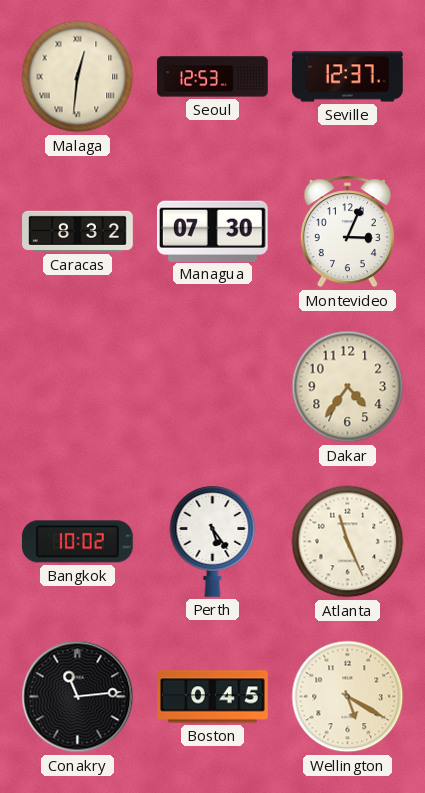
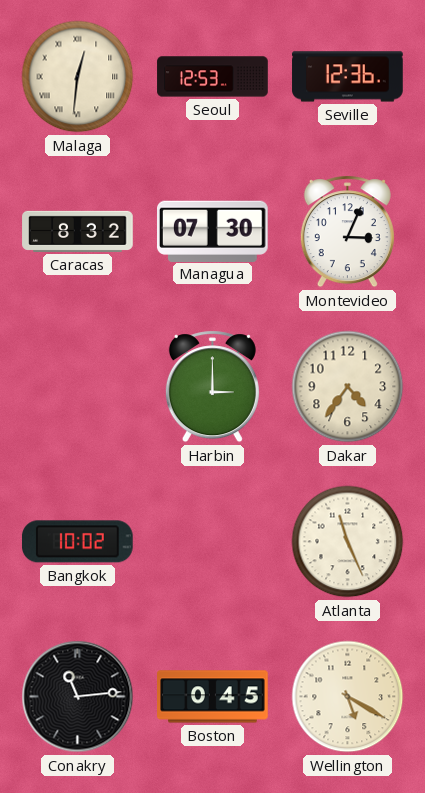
Seville: 12:37 -> 12:36
Harbin: none -> 3:00
Perth: 5:24 -> none
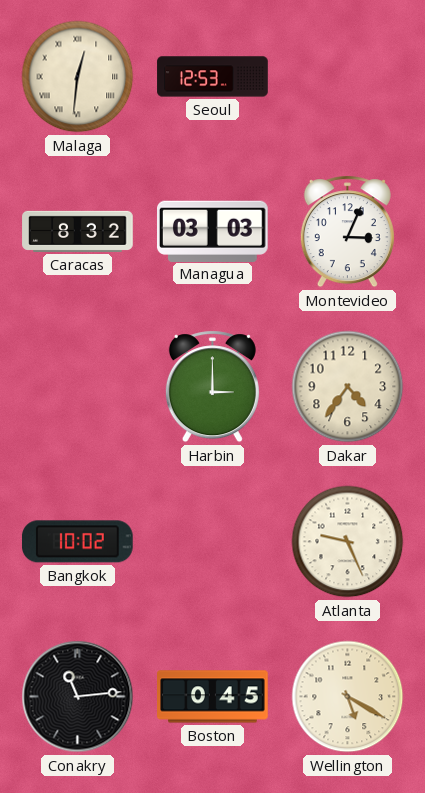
Seville: 12:36 -> none
Managua: 07:30 -> 03:03
Atlanta: 11:26 -> 9:26
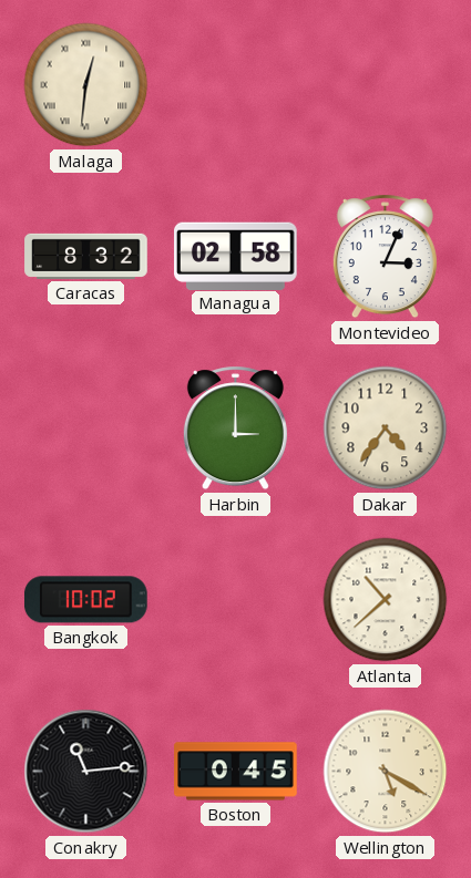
Seoul: 12:53 -> none
Managua: 03:03 -> 02:58
Atlanta: 9:26 -> 10:38
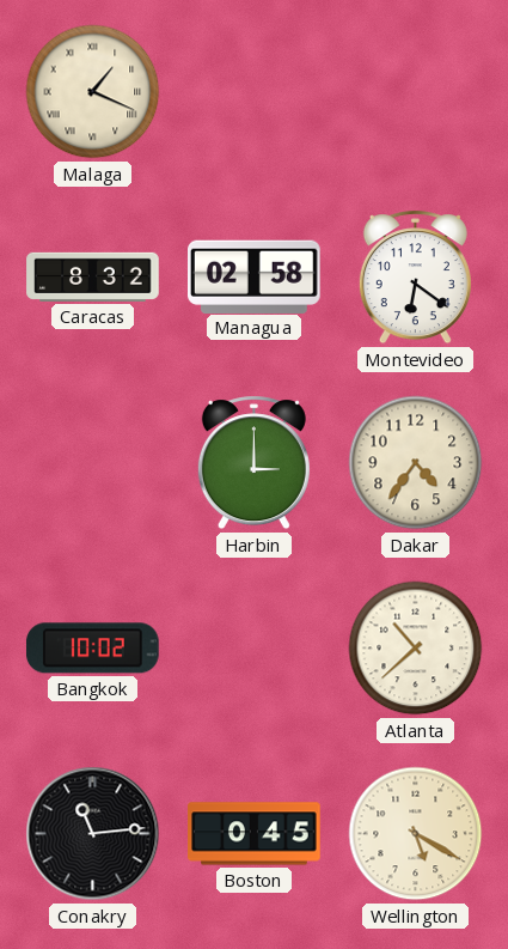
Malaga: 12:31 -> 1:19
Montevideo: 3:04 -> 6:21
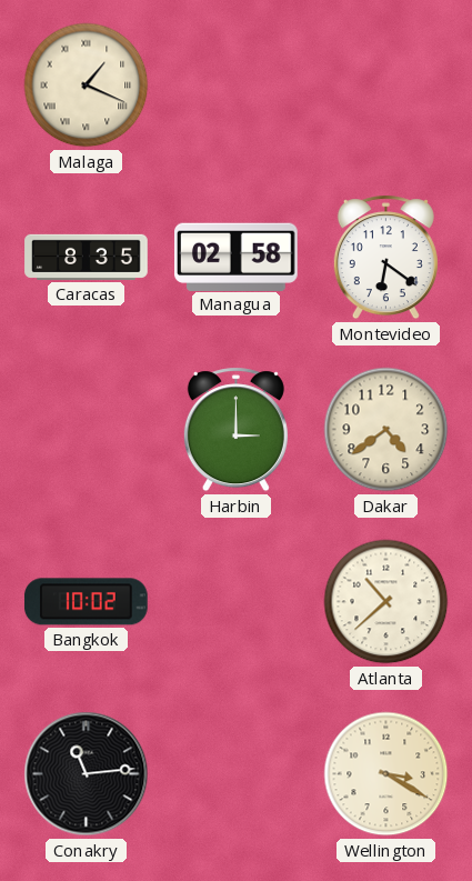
Caracas: 8:32 -> 8:35
Dakar: 4:36 -> 4:39
Boston: 0:45 -> none
Wellington: 5:20 -> 3:20
